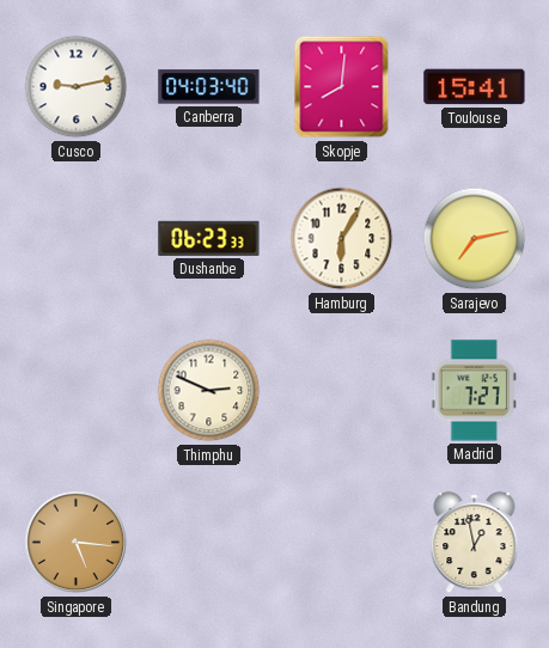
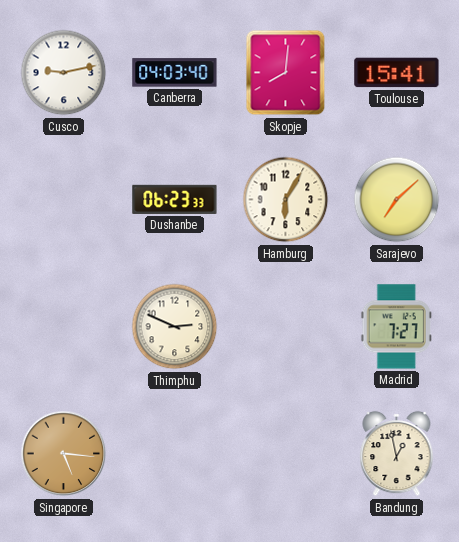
Sarajevo: 7:13 -> 7:08
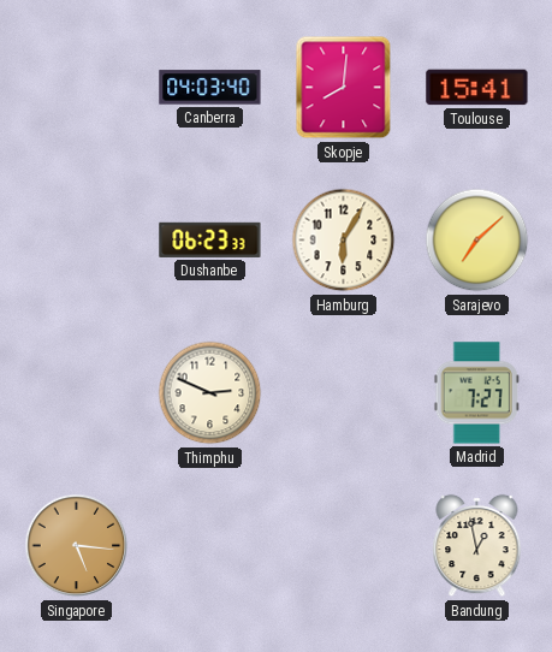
Cusco: 9:13 -> none
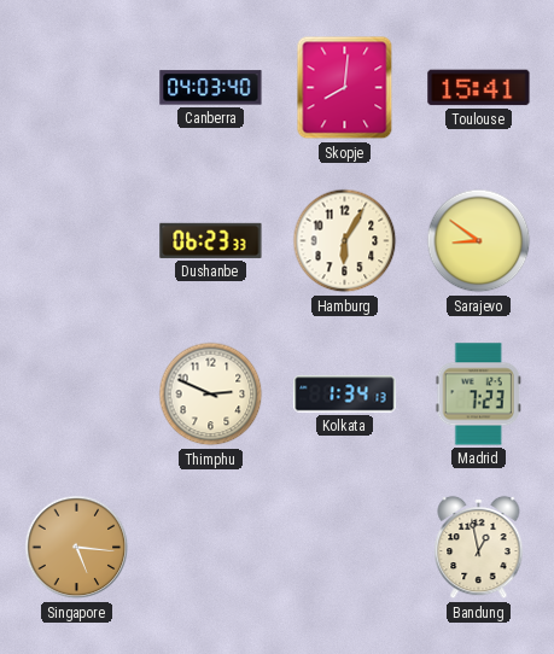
Sarajevo: 7:08 -> 8:51
Kolkata: none -> 1:34
Madrid: 7:27 -> 7:23
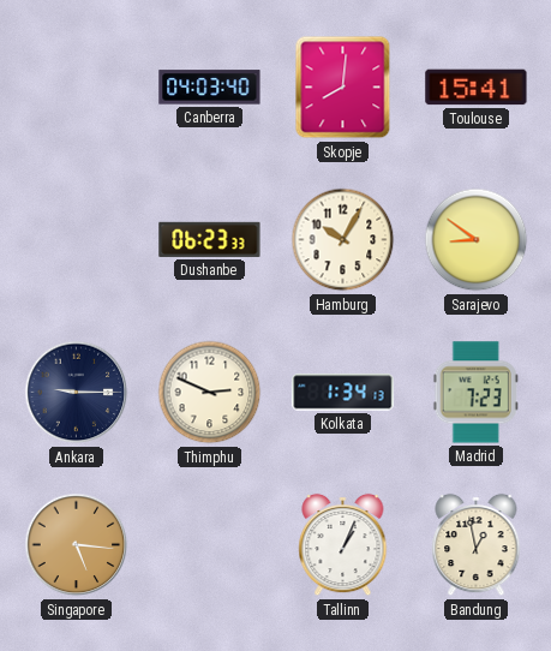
Hamburg: 6:05 -> 10:05
Ankara: none -> 9:15
Tallinn: none -> 1:04
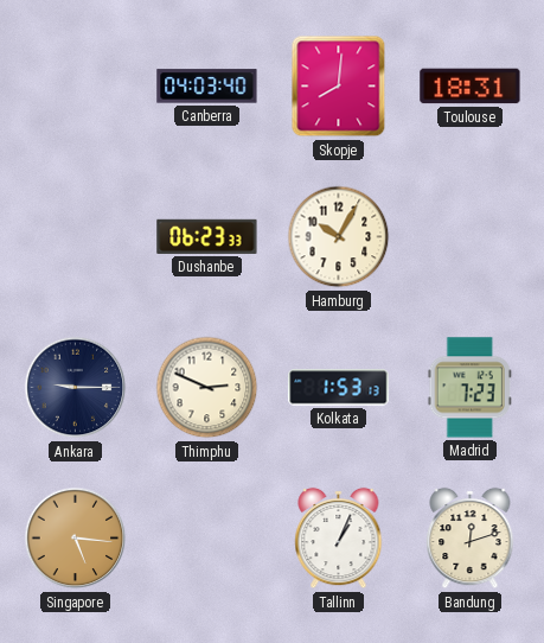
Toulouse: 15:41 -> 18:31
Sarajevo: 8:51 -> none
Kolkata: 1:34 -> 1:53
Bandung: 12:58 -> 12:12
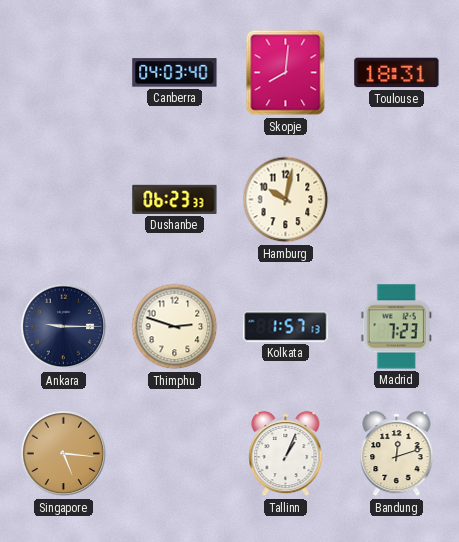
Hamburg: 10:05 -> 10:02
Thimphu: 2:49 -> 2:48
Kolkata: 1:53 -> 1:57
